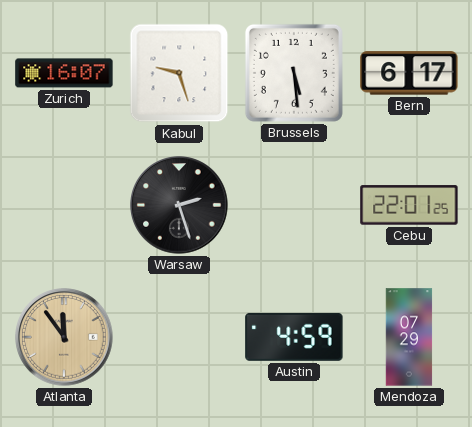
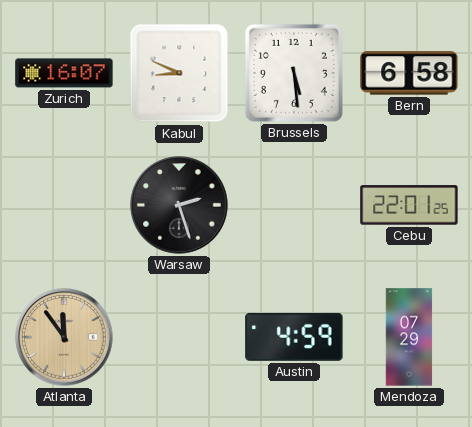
Kabul: 9:27 -> 8:49
Bern: 6:17 -> 6:58
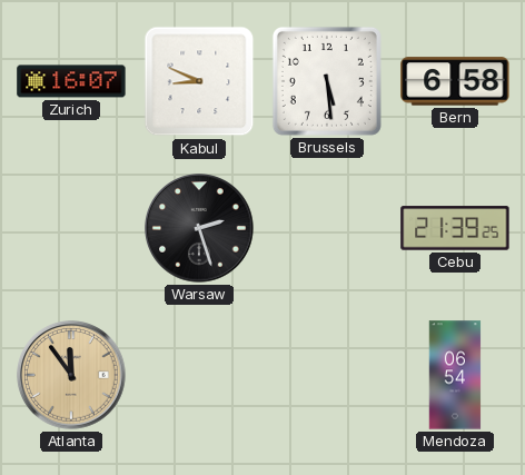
Cebu: 22:01 -> 21:39
Austin: 4:59 -> none
Mendoza: 07:29 -> 06:54
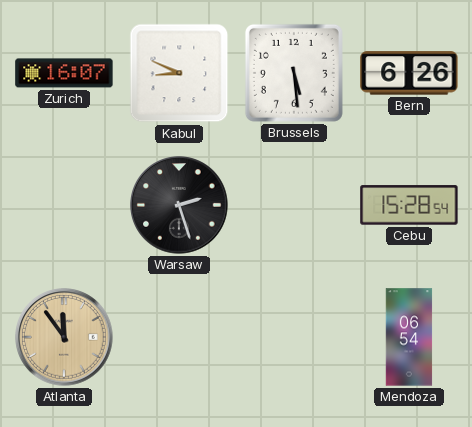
Bern: 6:58 -> 6:26
Cebu: 21:39 -> 15:28
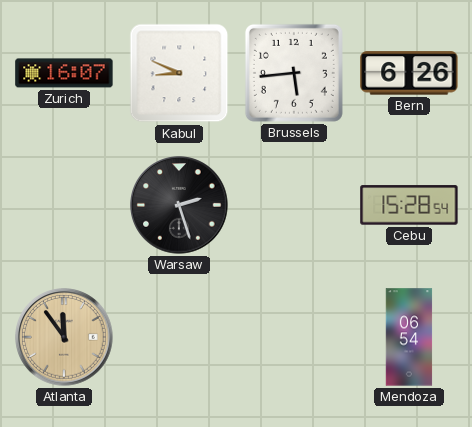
Brussels: 5:29 -> 5:44
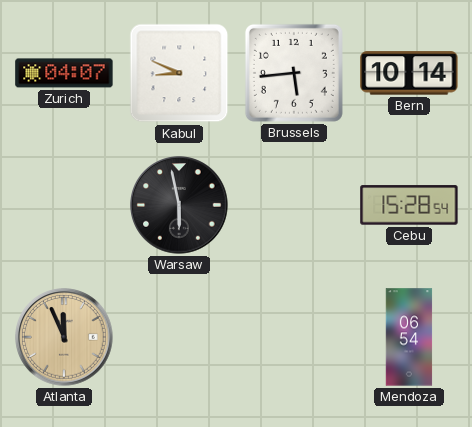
Zurich: 16:07 -> 04:07
Bern: 6:26 -> 10:14
Warsaw: 2:27 -> 5:58
Atlanta: 11:54 -> 11:56
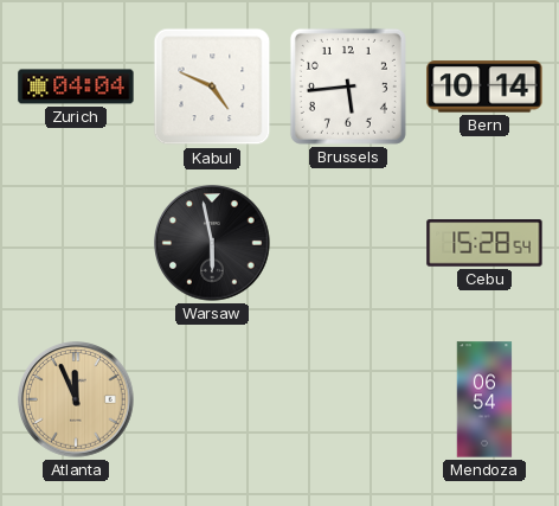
Zurich: 04:07 -> 04:04
Kabul: 8:49 -> 4:49
